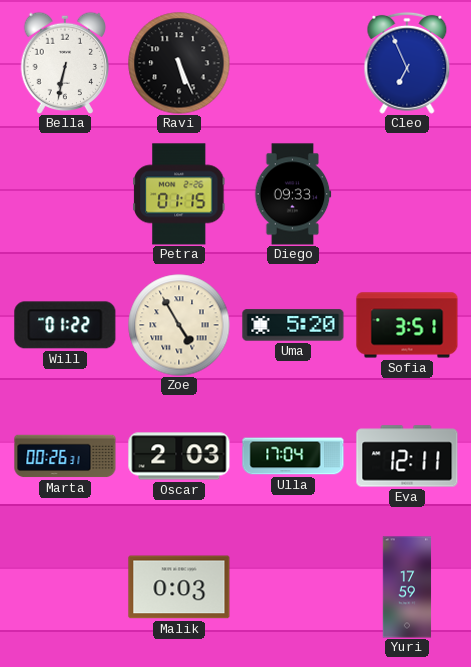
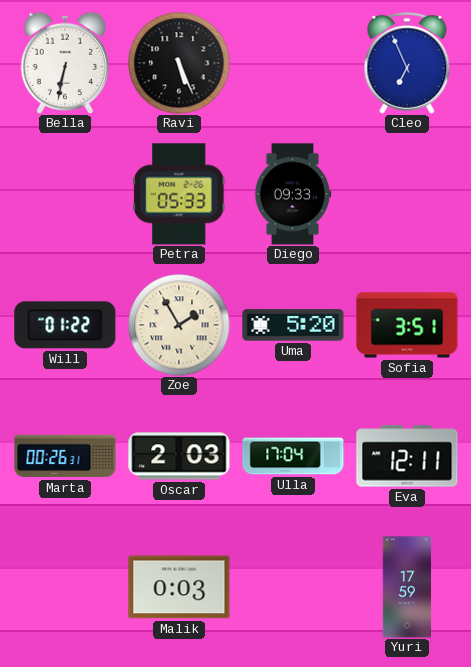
Petra: 01:15 -> 05:33
Zoe: 4:55 -> 1:55
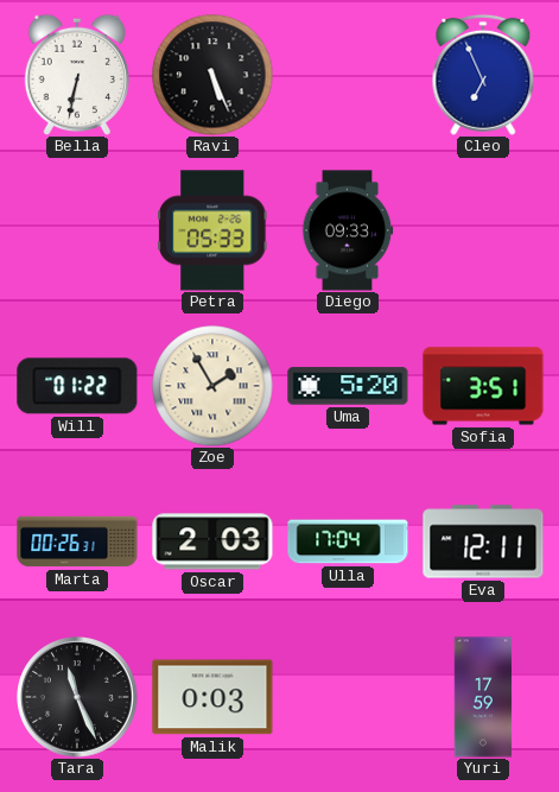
Tara: none -> 11:26
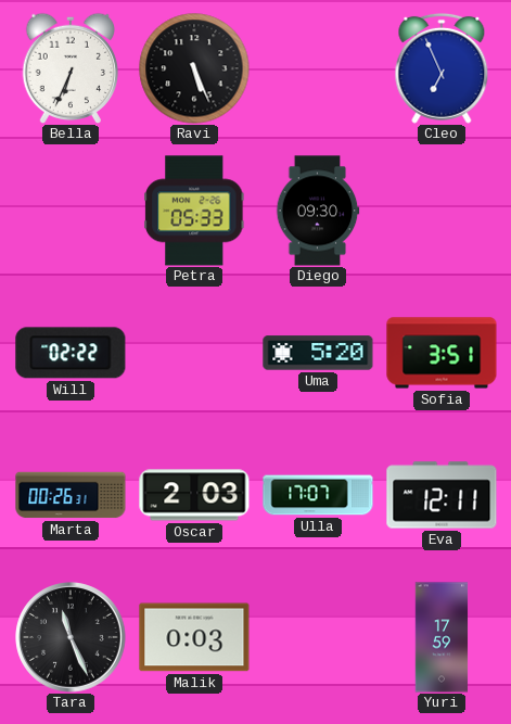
Bella: 6:32 -> 6:34
Diego: 09:33 -> 09:30
Will: 01:22 -> 02:22
Zoe: 1:55 -> none
Ulla: 17:04 -> 17:07
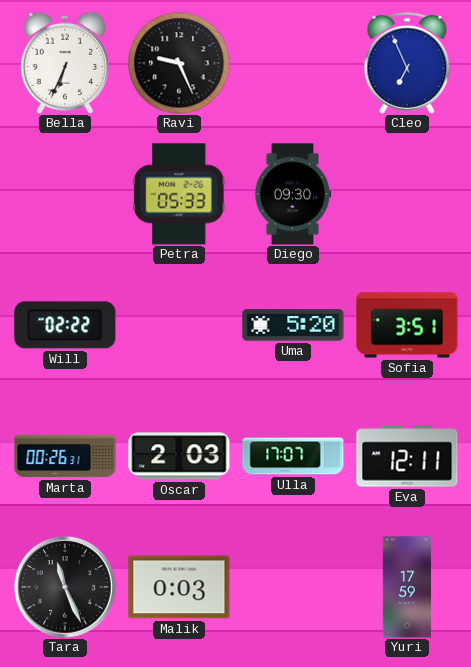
Ravi: 5:26 -> 9:26
